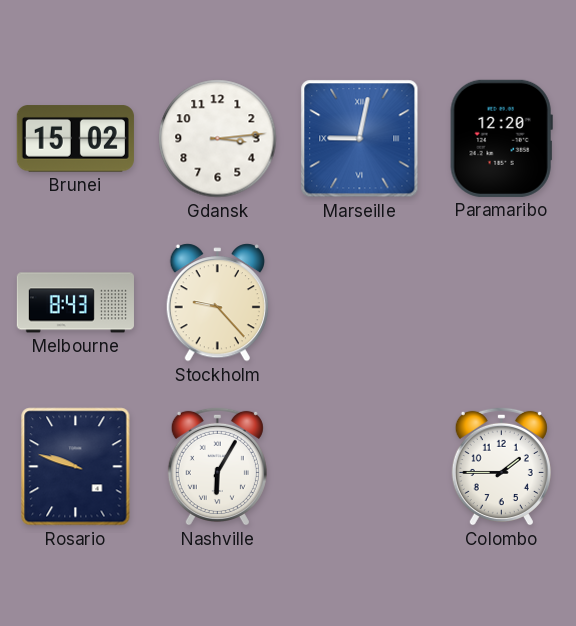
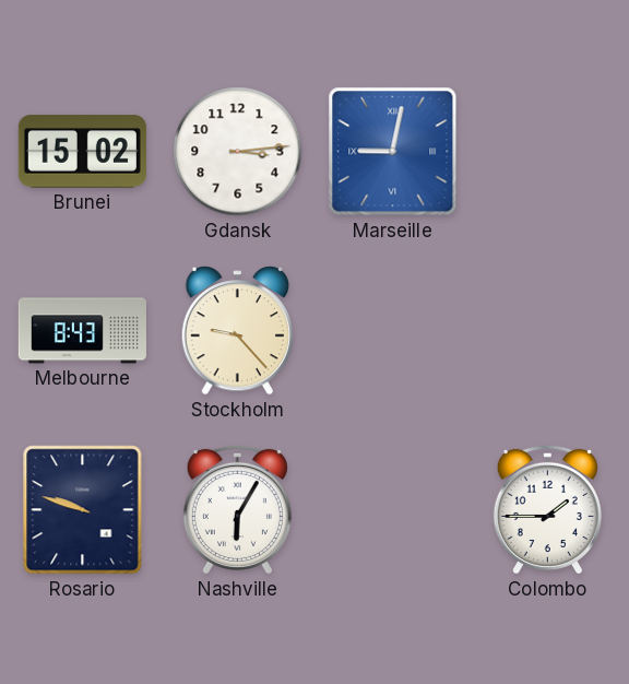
Paramaribo: 12:20 -> none
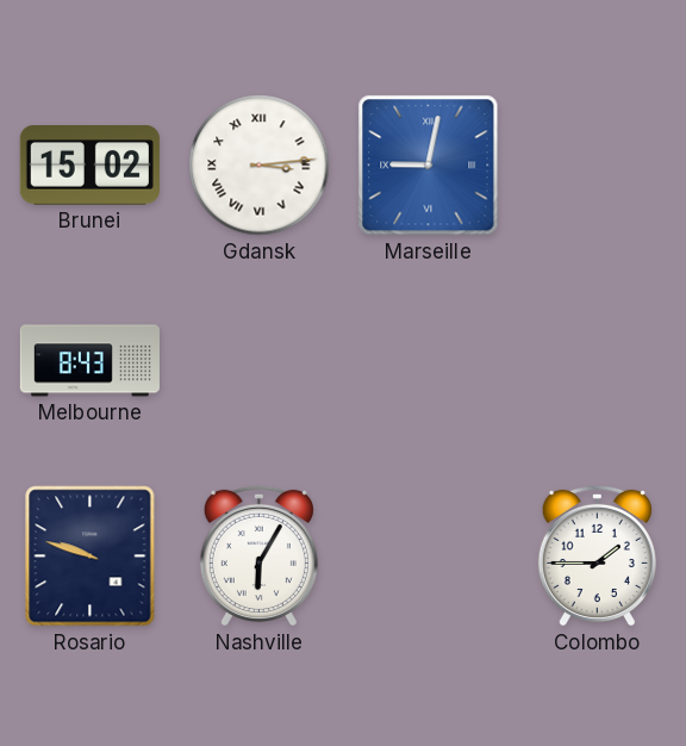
Gdansk numerals: Arabic -> Roman
Stockholm: 9:23 -> none
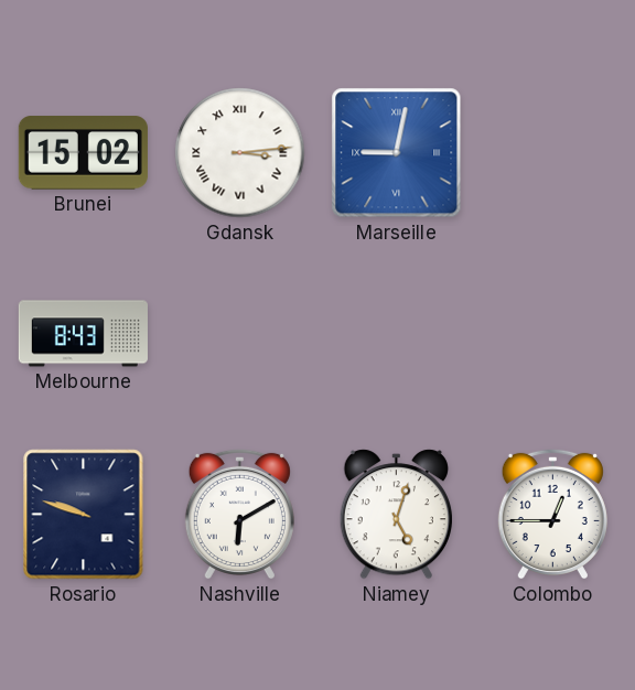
Nashville: 6:05 -> 6:10
Niamey: none -> 5:03
Colombo: 1:45 -> 12:45
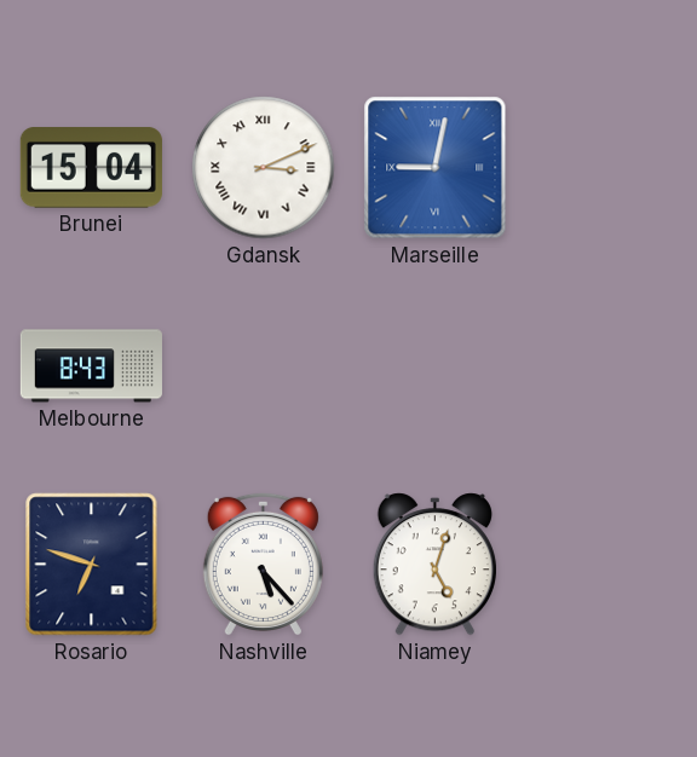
Brunei: 15:02 -> 15:04
Gdansk: 3:14 -> 3:11
Rosario: 9:48 -> 6:48
Nashville: 6:10 -> 5:23
Colombo: 12:45 -> none
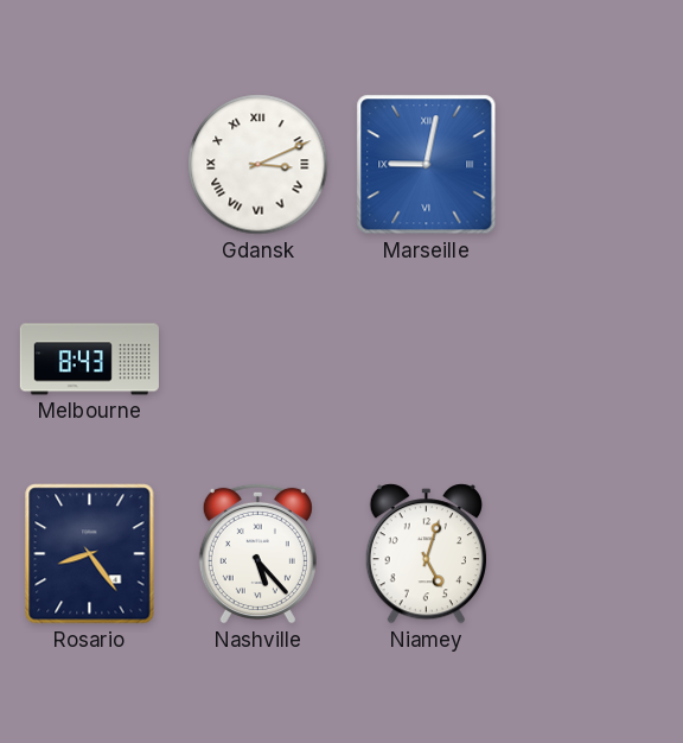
Brunei: 15:04 -> none
Rosario: 6:48 -> 8:24
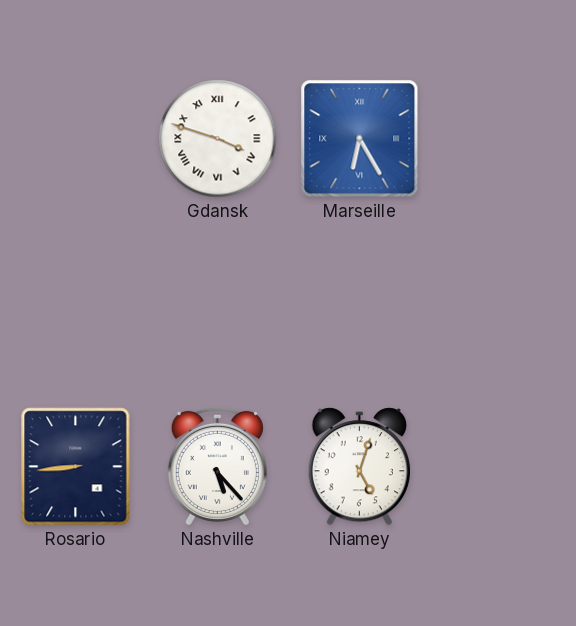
Gdansk: 3:11 -> 3:48
Marseille: 9:02 -> 6:25
Melbourne: 8:43 -> none
Rosario: 8:24 -> 8:44
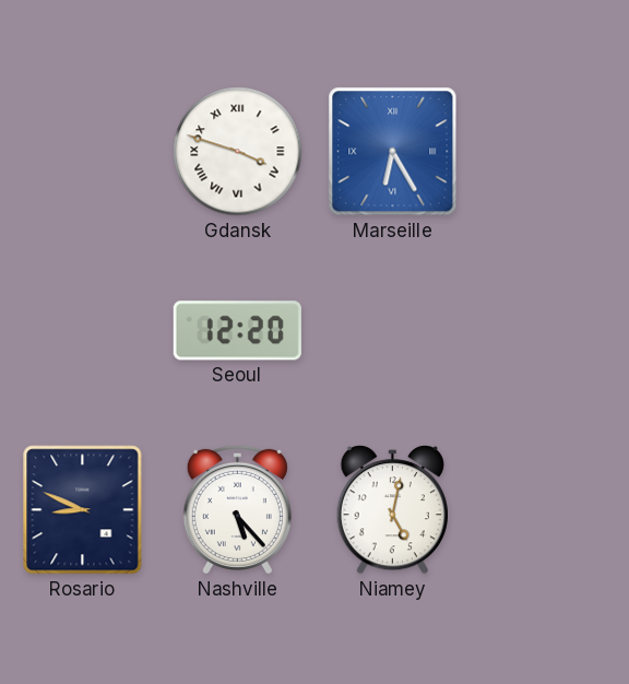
Seoul: none -> 12:20
Rosario: 8:44 -> 8:49
Niamey: 5:03 -> 5:02
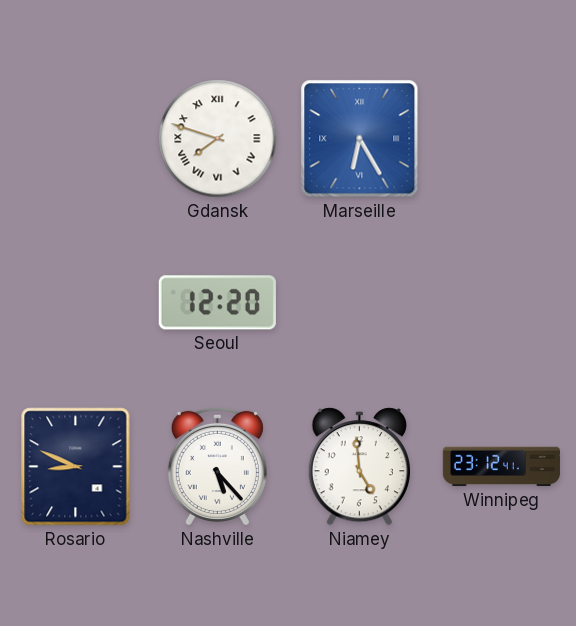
Gdansk: 3:48 -> 7:48
Niamey: 5:02 -> 4:59
Winnipeg: none -> 23:12
